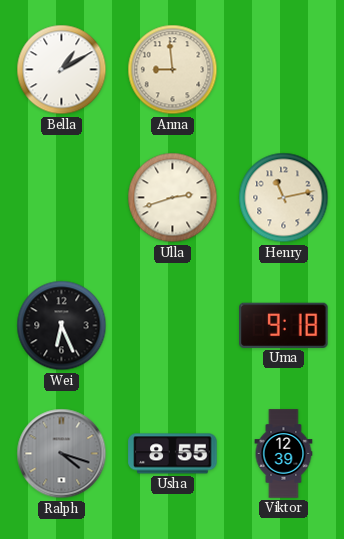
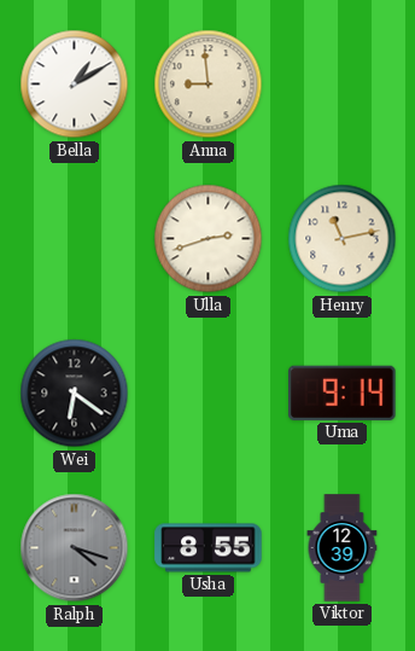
Wei: 6:26 -> 6:21
Uma: 9:18 -> 9:14
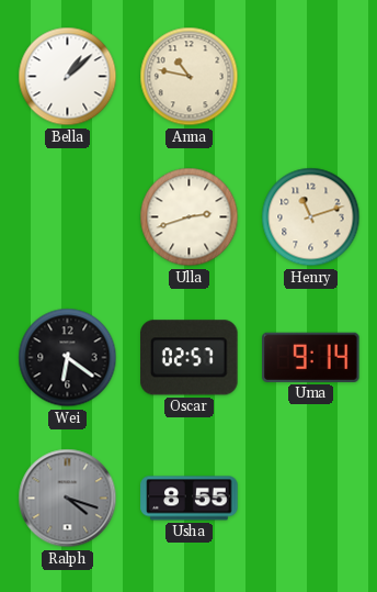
Bella: 1:10 -> 1:08
Anna: 8:59 -> 10:47
Henry: 11:13 -> 11:12
Oscar: none -> 02:57
Viktor: 12:39 -> none
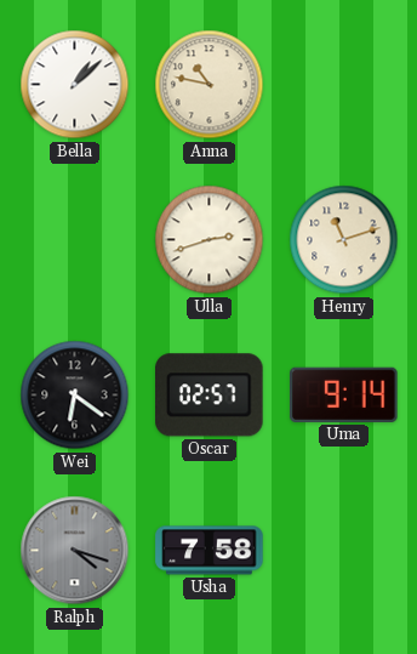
Usha: 8:55 -> 7:58
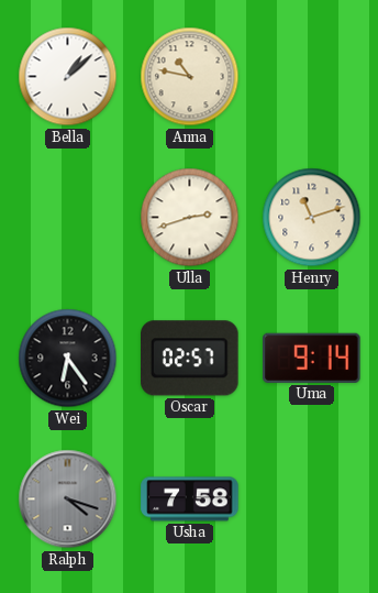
Wei: 6:21 -> 6:24
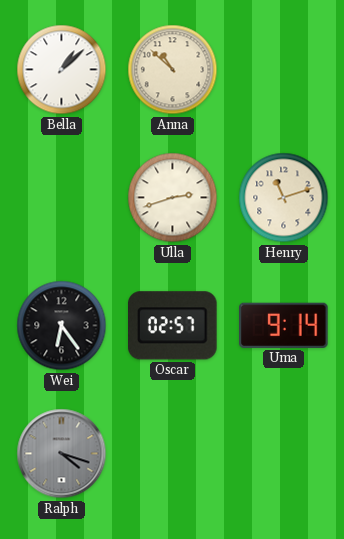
Anna: 10:47 -> 10:52
Usha: 7:58 -> none
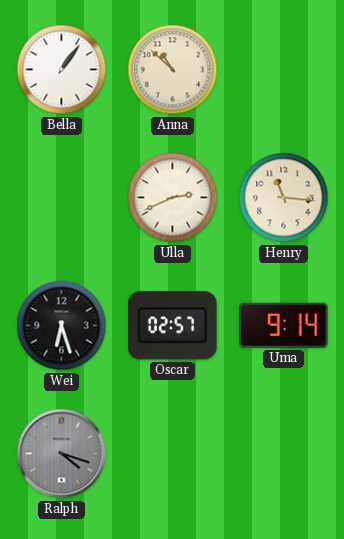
Bella: 1:08 -> 1:06
Ulla: 2:42 -> 2:41
Henry: 11:12 -> 11:16
Wei: 6:24 -> 6:27
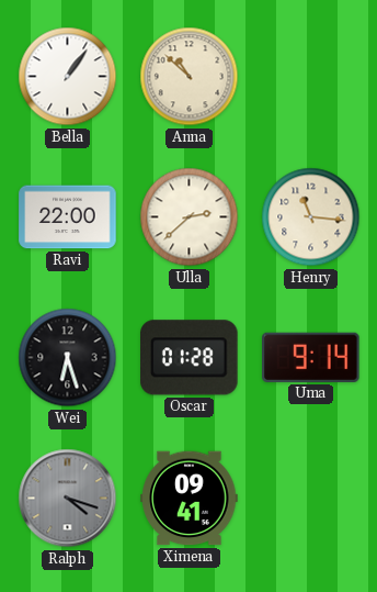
Ravi: none -> 22:00
Ulla: 2:41 -> 2:38
Oscar: 02:57 -> 01:28
Ximena: none -> 09:41
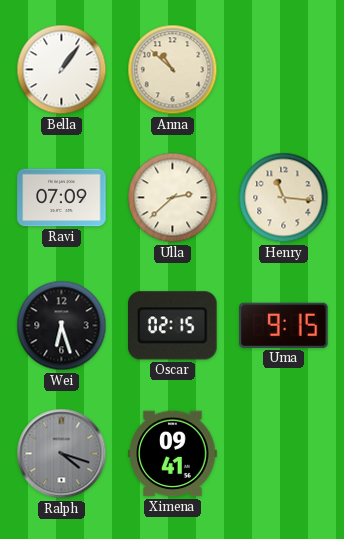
Ravi: 22:00 -> 07:09
Oscar: 01:28 -> 02:15
Uma: 9:14 -> 9:15
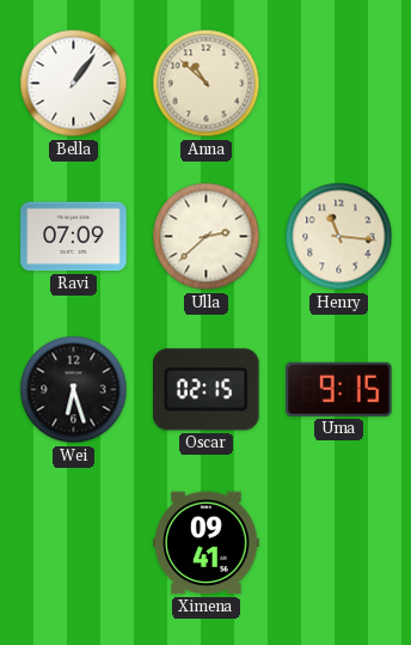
Ralph: 4:18 -> none
